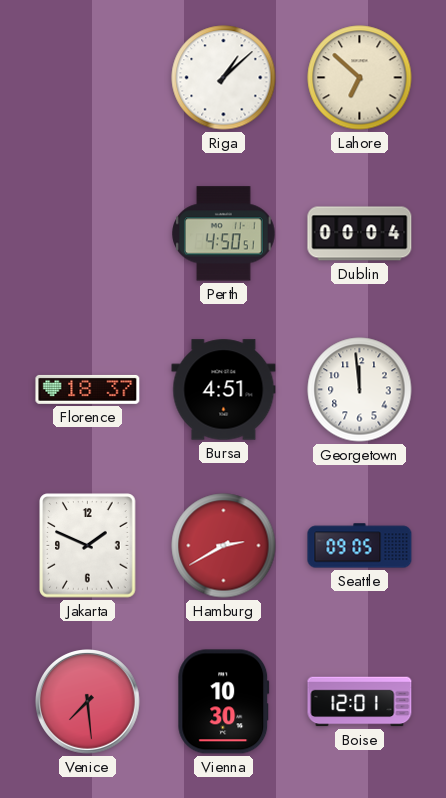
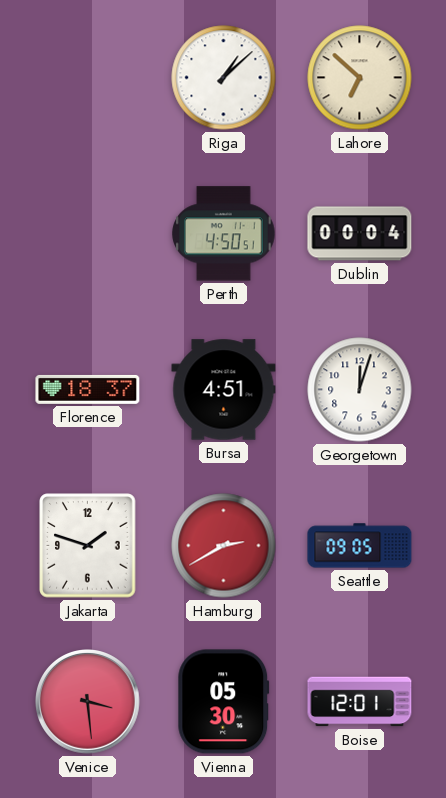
Georgetown: 11:59 -> 12:03
Jakarta: 1:49 -> 1:48
Venice: 7:29 -> 3:29
Vienna: 10:30 -> 05:30
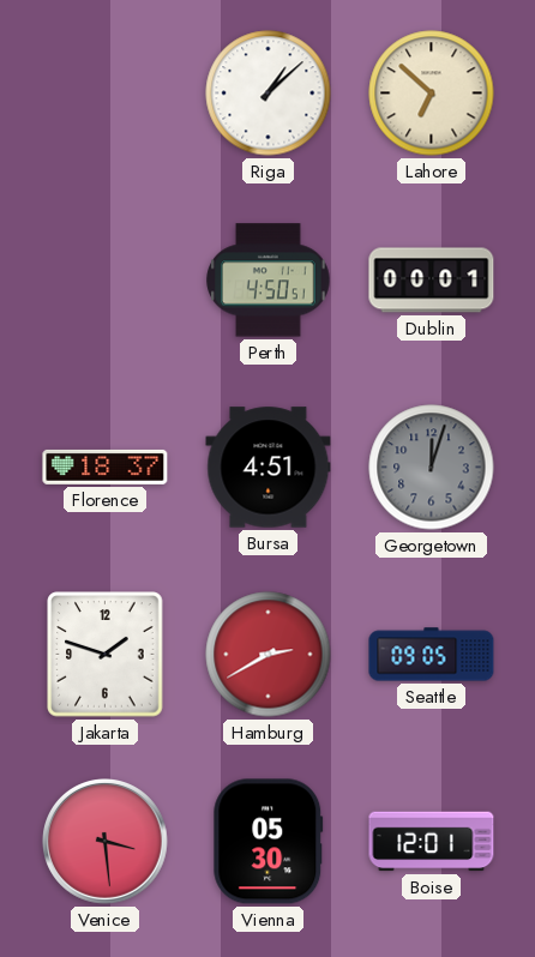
Dublin: 00:04 -> 00:01
Georgetown dial: white -> grey
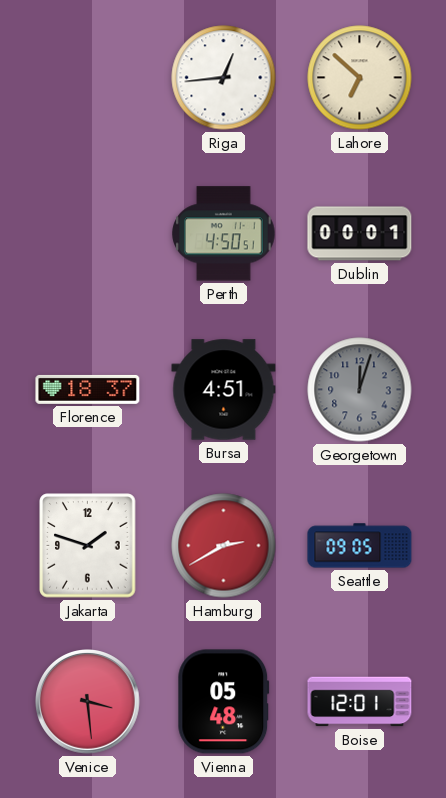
Riga: 1:08 -> 12:44
Vienna: 05:30 -> 05:48
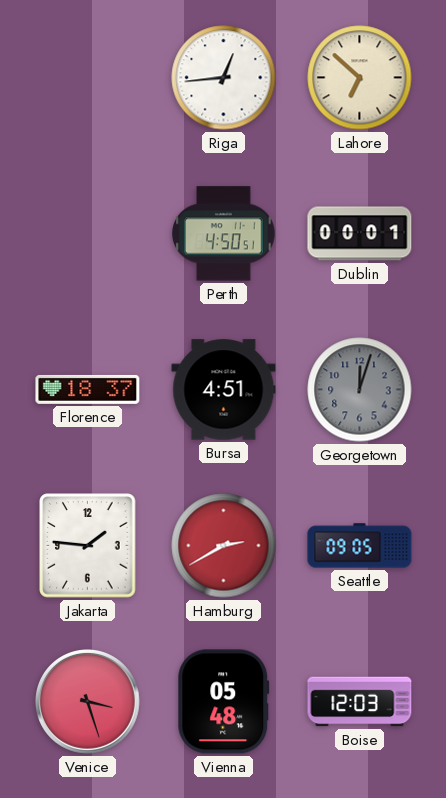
Jakarta: 1:48 -> 1:46
Venice: 3:29 -> 3:27
Boise: 12:01 -> 12:03
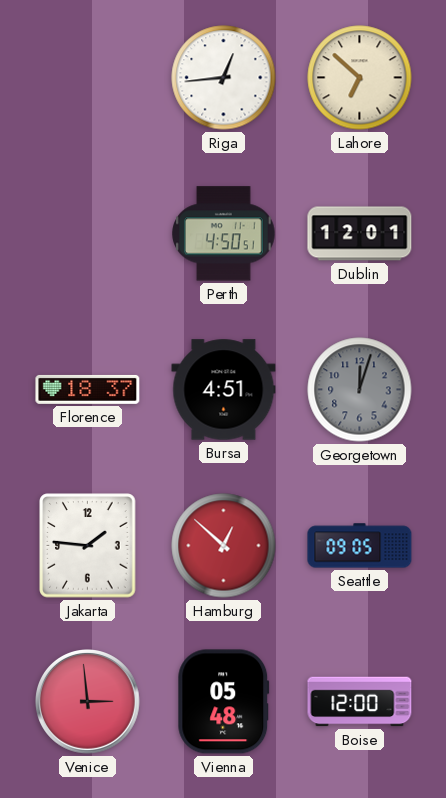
Dublin: 00:01 -> 12:01
Hamburg: 2:40 -> 12:52
Venice: 3:27 -> 2:59
Boise: 12:03 -> 12:00
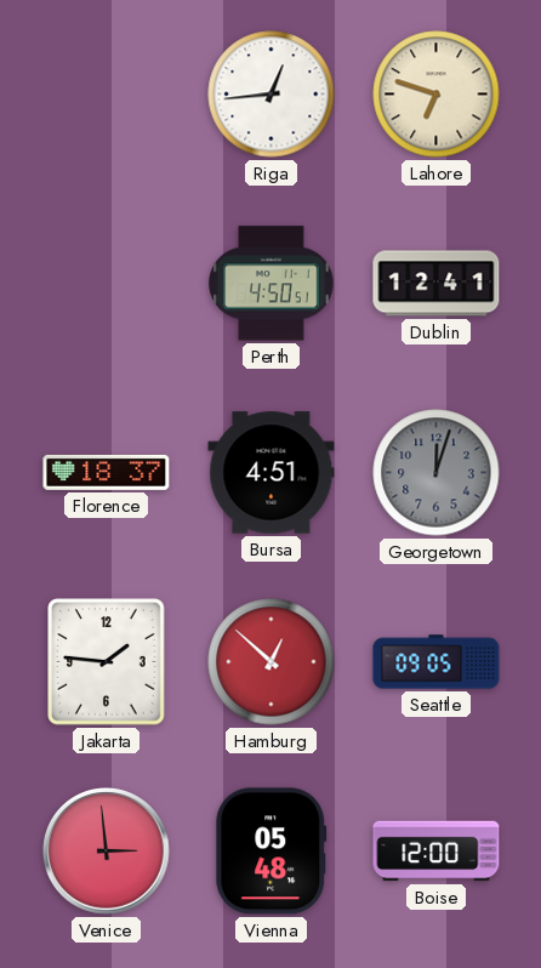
Lahore: 6:52 -> 6:48
Dublin: 12:01 -> 12:41
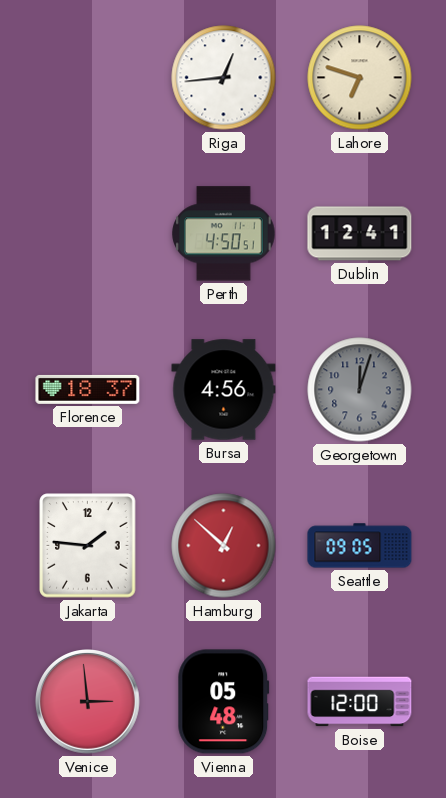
Bursa: 4:51 -> 4:56
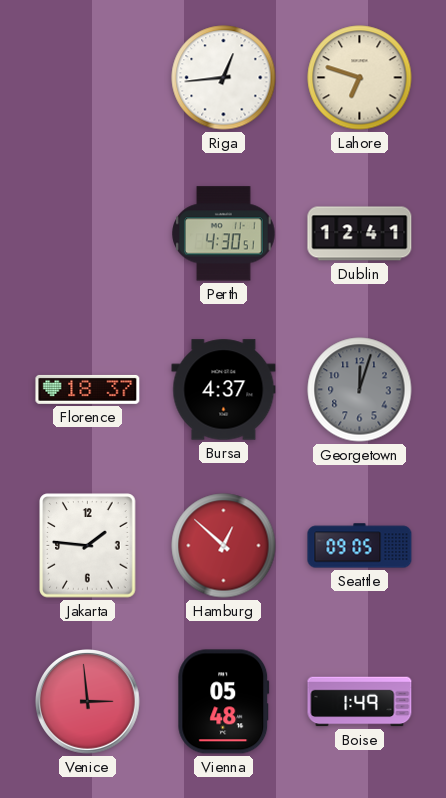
Perth: 4:50 -> 4:30
Bursa: 4:56 -> 4:37
Boise: 12:00 -> 1:49
